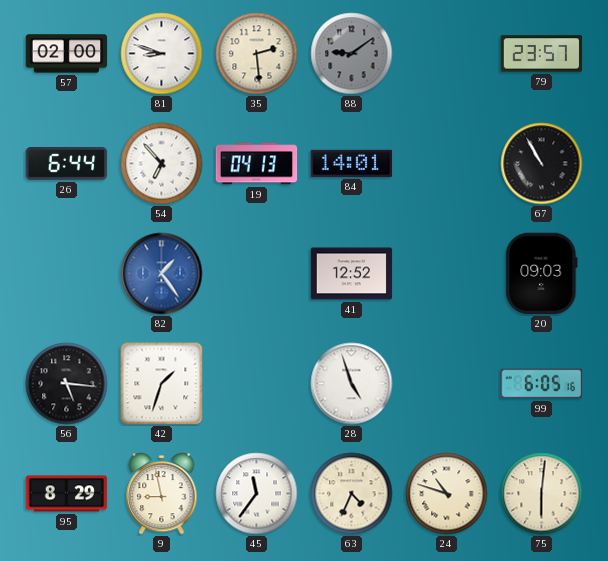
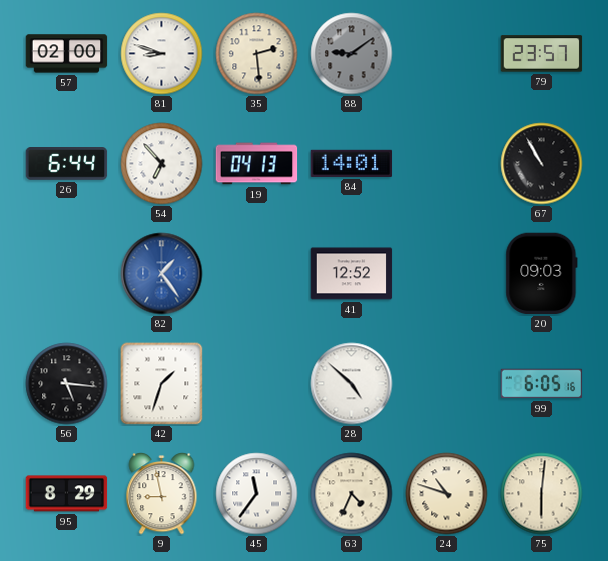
28: 4:57 -> 4:52
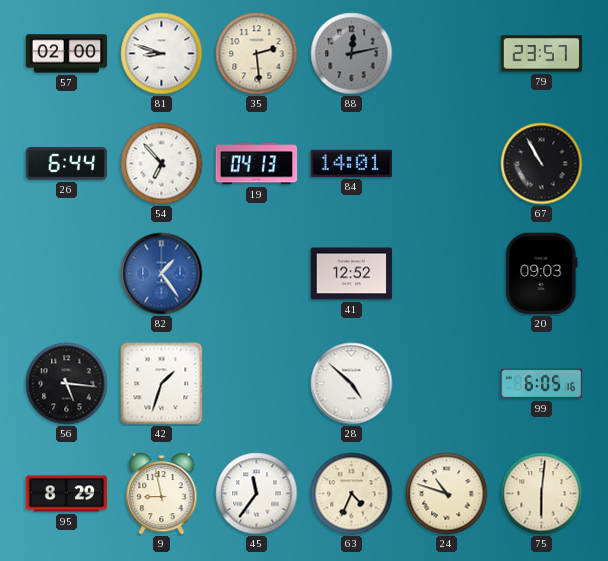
88: 9:09 -> 12:13
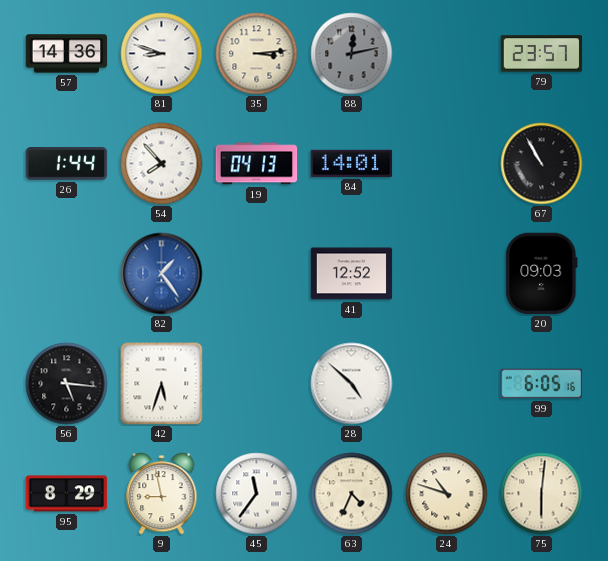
57: 02:00 -> 14:36
35: 2:29 -> 3:14
26: 6:44 -> 1:44
54: 6:53 -> 7:53
42: 1:33 -> 5:33
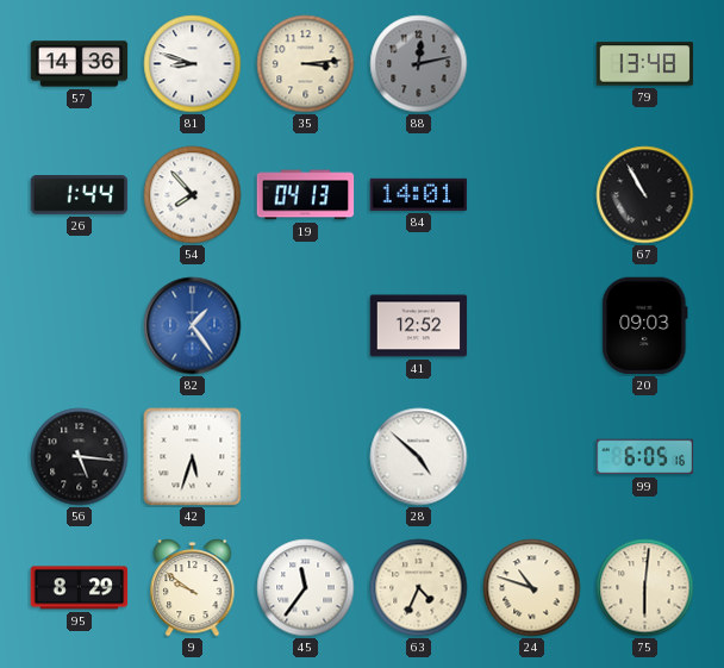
79: 23:57 -> 13:48
9: 8:58 -> 9:51
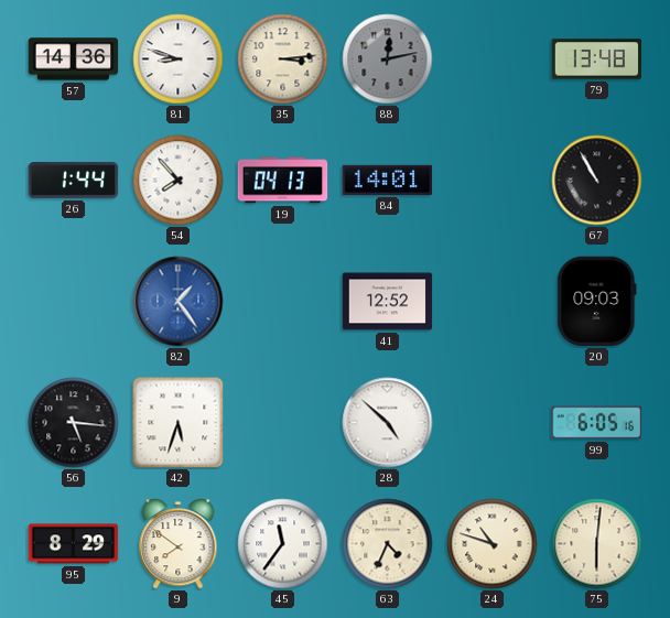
9: 9:51 -> 7:51
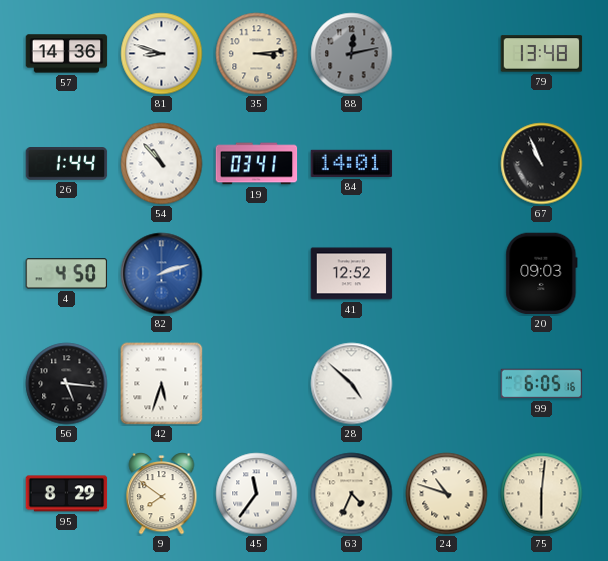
54: 7:53 -> 10:53
19: 04:13 -> 03:41
67: 10:55 -> 10:56
4: none -> 4:50
82: 1:24 -> 2:12
